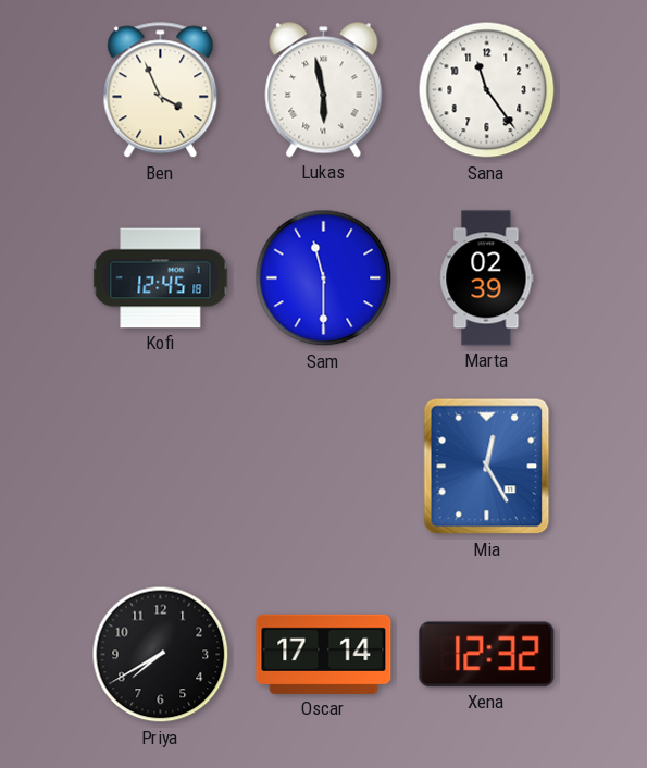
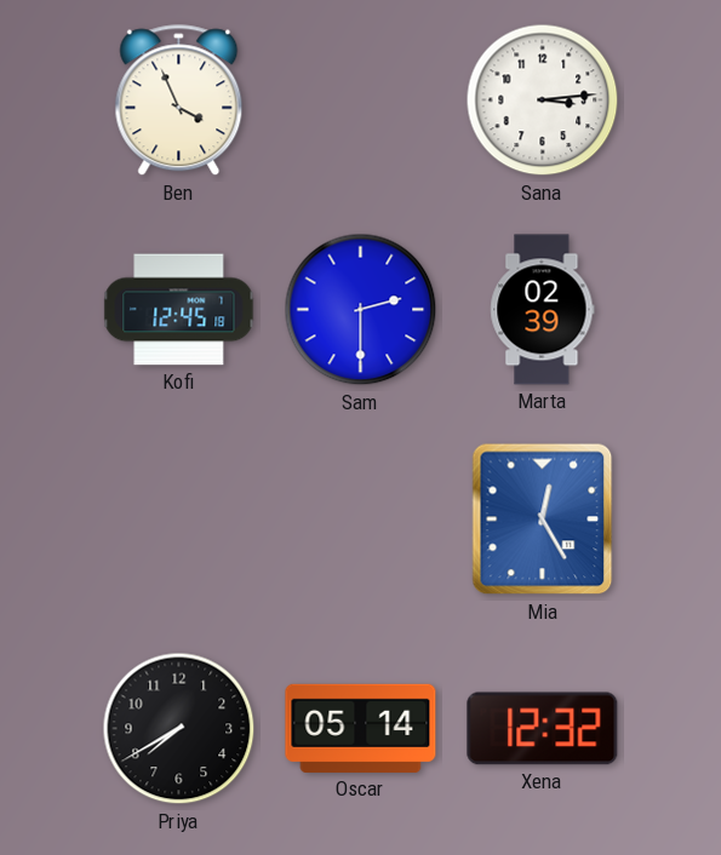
Lukas: 5:58 -> none
Sana: 11:24 -> 3:14
Sam: 11:30 -> 2:30
Oscar: 17:14 -> 05:14
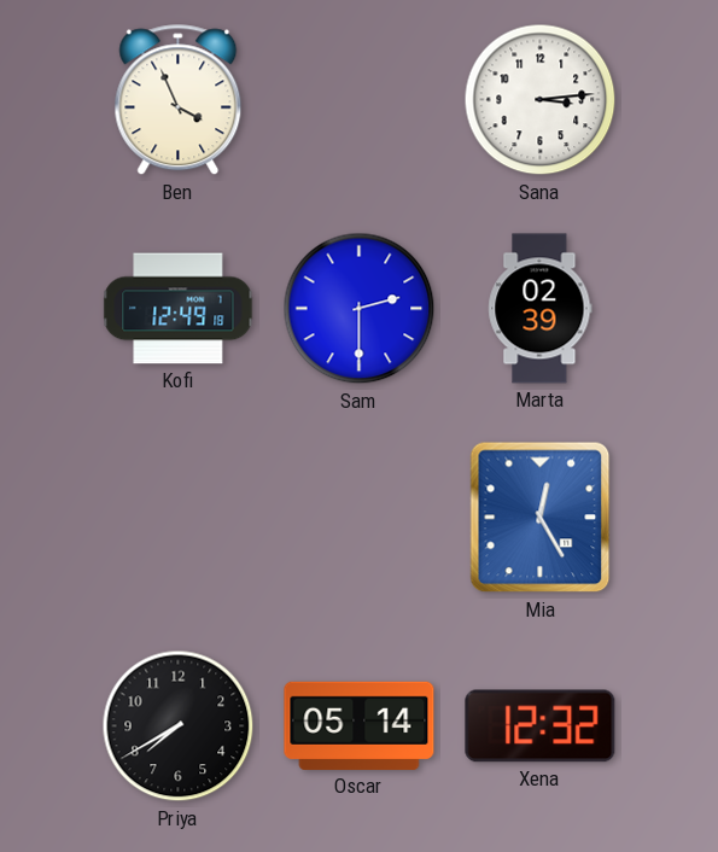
Kofi: 12:45 -> 12:49
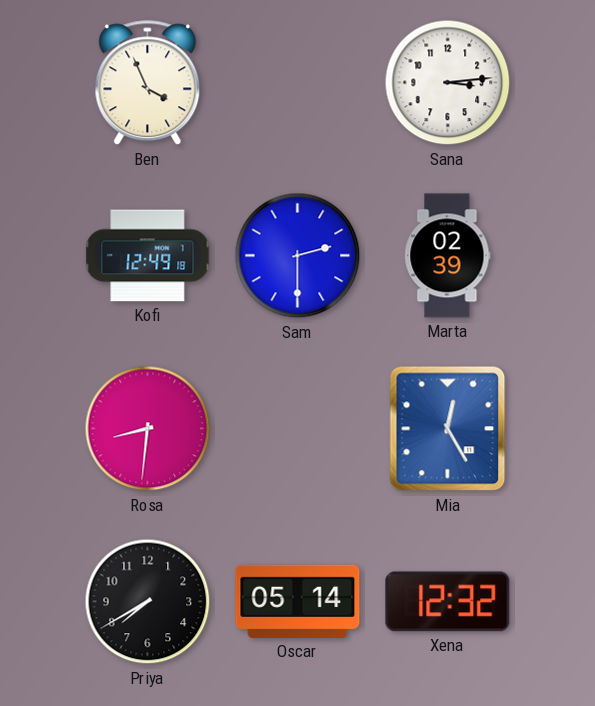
Rosa: none -> 8:31
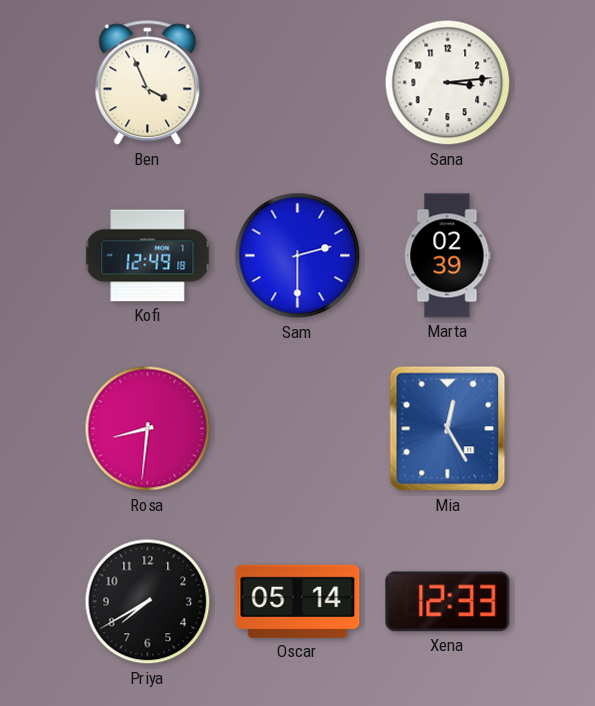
Xena: 12:32 -> 12:33
